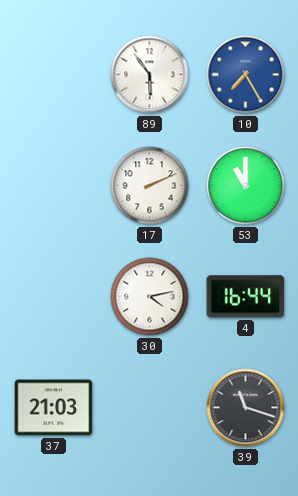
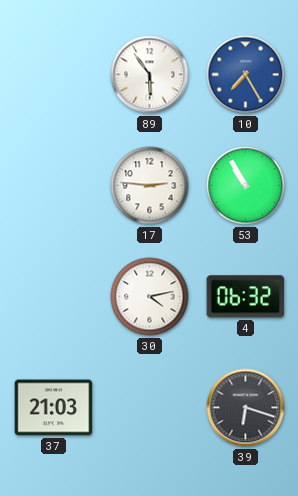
17: 2:11 -> 2:46
53: 11:00 -> 10:55
4: 16:44 -> 06:32
39: 11:18 -> 6:18
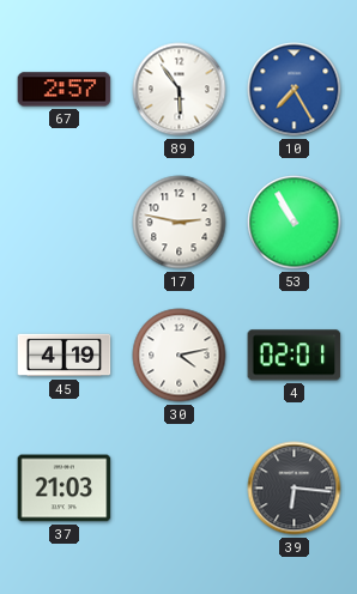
67: none -> 2:57
17: 2:46 -> 2:47
45: none -> 4:19
4: 06:32 -> 02:01
39: 6:18 -> 6:16
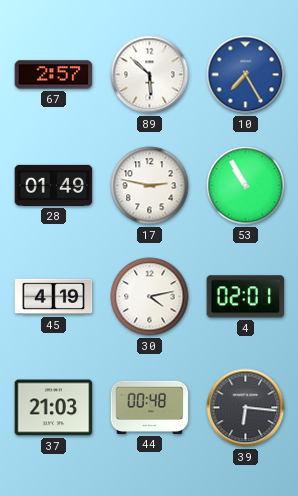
89: 5:54 -> 5:52
28: none -> 01:49
44: none -> 00:48
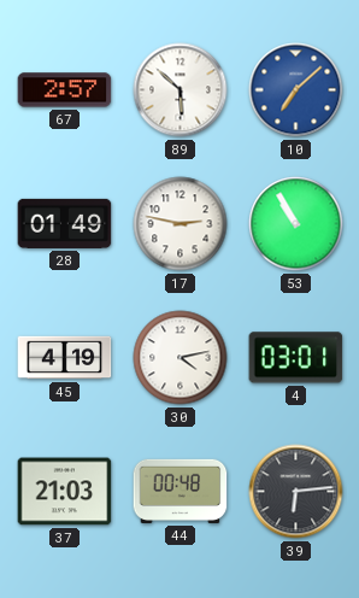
10: 7:25 -> 7:08
4: 02:01 -> 03:01
39: 6:16 -> 6:14
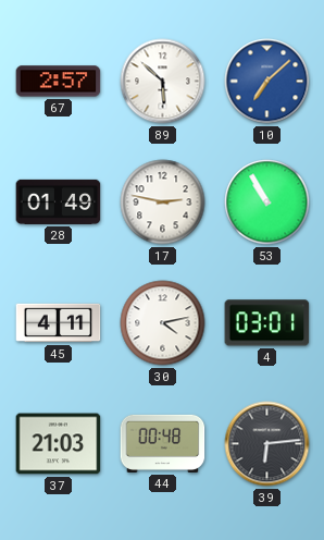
45: 4:19 -> 4:11
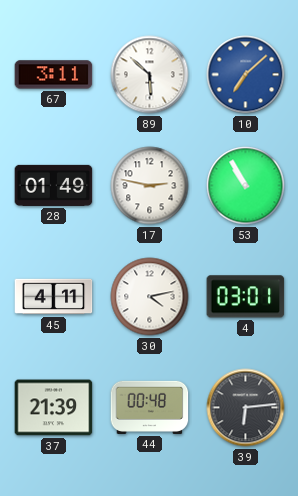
67: 2:57 -> 3:11
37: 21:03 -> 21:39
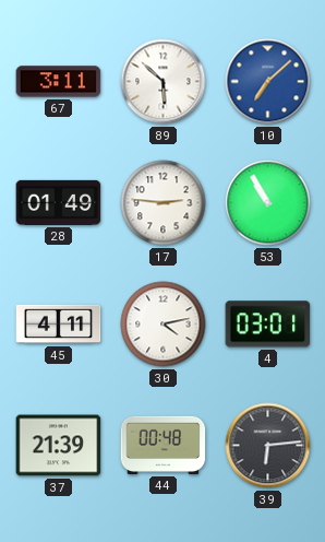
17: 2:47 -> 2:46
